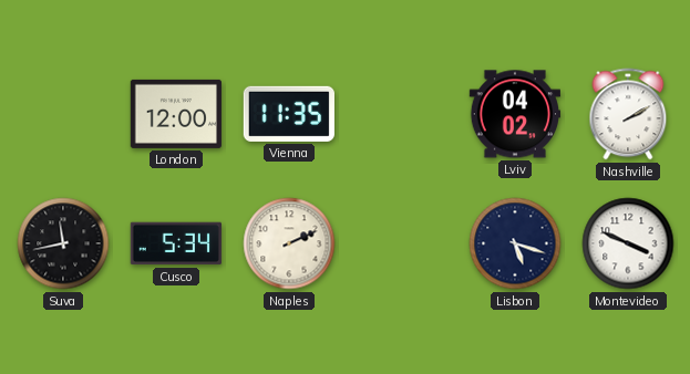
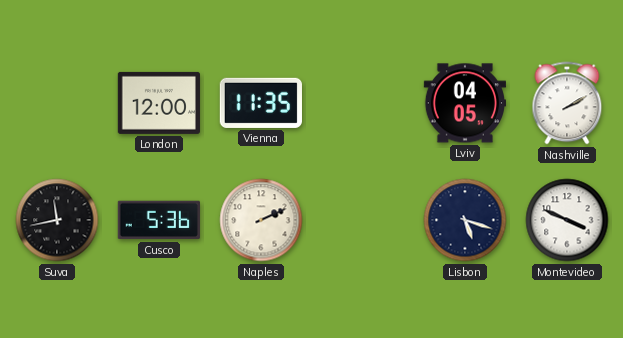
Lviv: 04:02 -> 04:05
Cusco: 5:34 -> 5:36
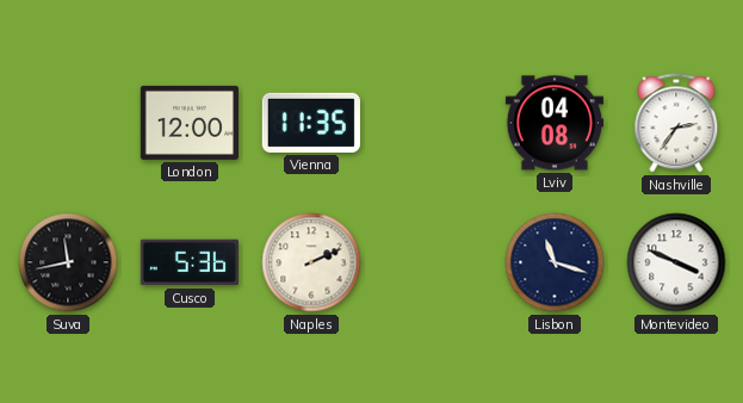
Lviv: 04:05 -> 04:08
Nashville: 2:10 -> 2:36
Lisbon: 5:18 -> 11:18
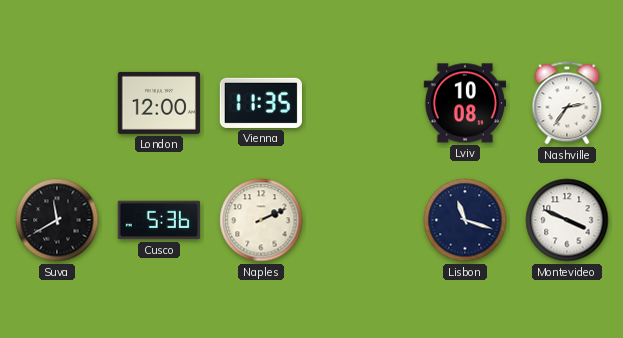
Lviv: 04:08 -> 10:08
Suva: 11:43 -> 11:40
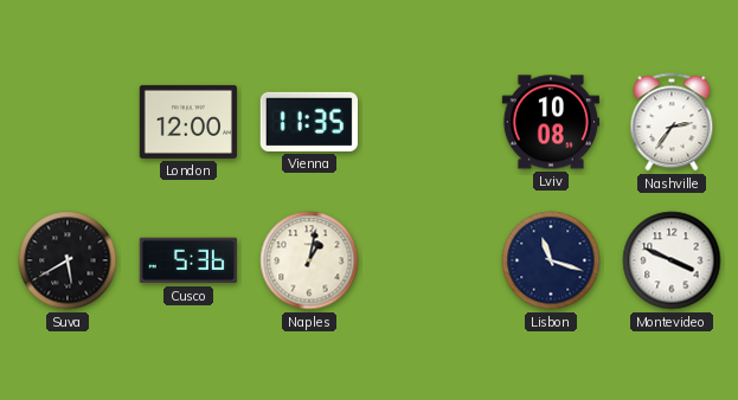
Suva: 11:40 -> 5:40
Naples: 2:11 -> 1:02
